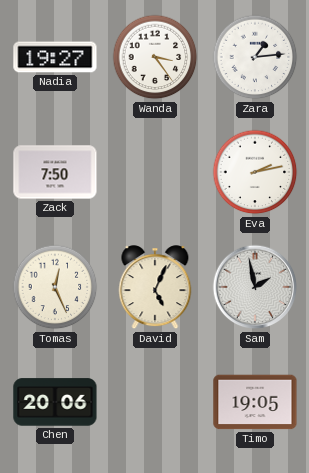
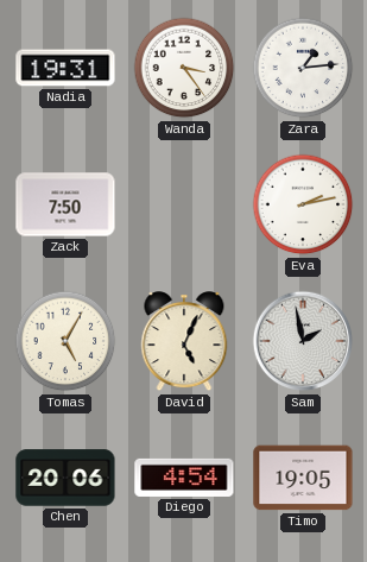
Nadia: 19:27 -> 19:31
Tomas: 12:26 -> 5:05
Diego: none -> 4:54
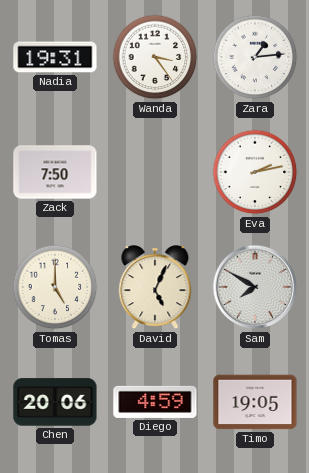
Tomas: 5:05 -> 5:00
Sam: 1:58 -> 7:50
Diego: 4:54 -> 4:59
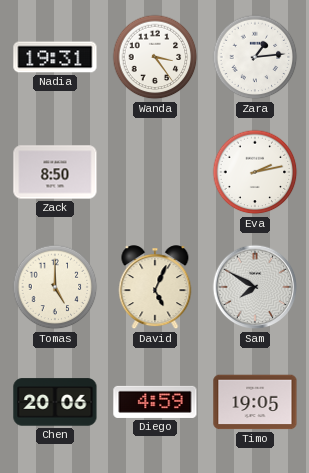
Zack: 7:50 -> 8:50
